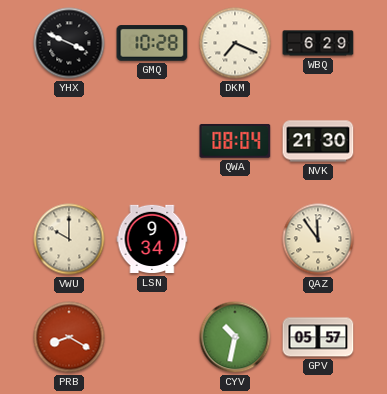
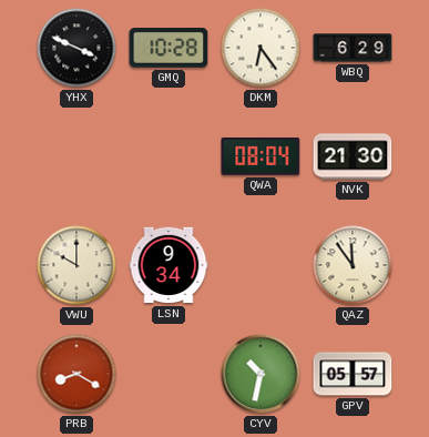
DKM: 7:19 -> 6:24
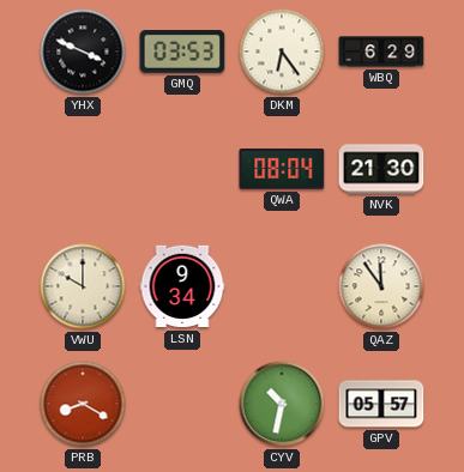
GMQ: 10:28 -> 03:53
